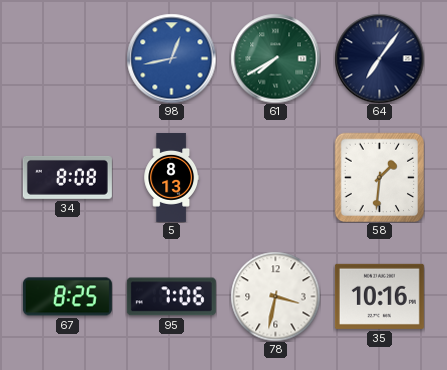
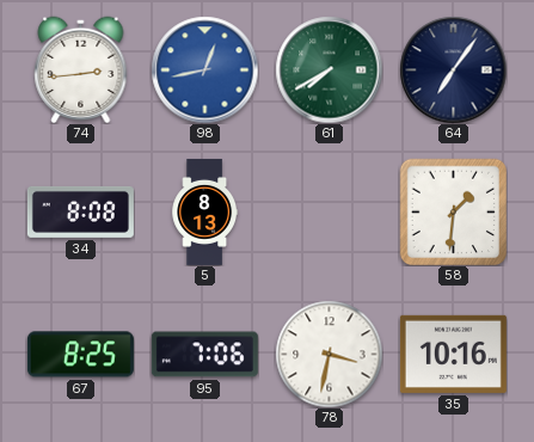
74: none -> 2:44
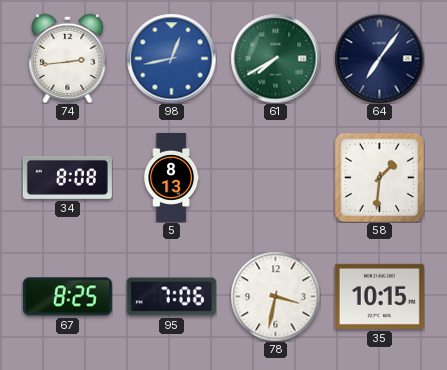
35: 10:16 -> 10:15
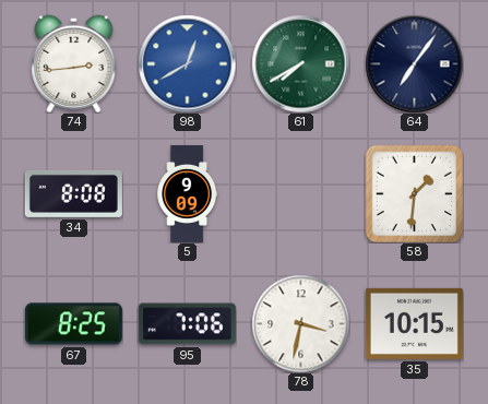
98: 12:43 -> 12:40
5: 8:13 -> 9:09
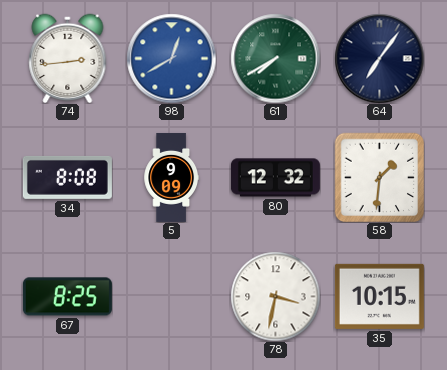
80: none -> 12:32
95: 7:06 -> none
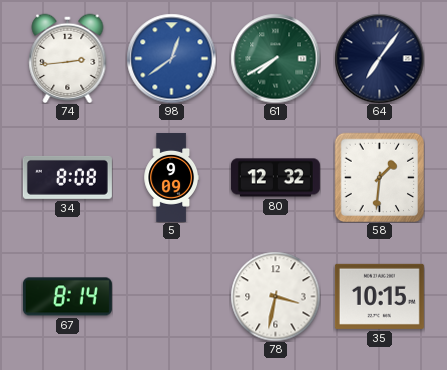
98: 12:40 -> 12:39
67: 8:25 -> 8:14
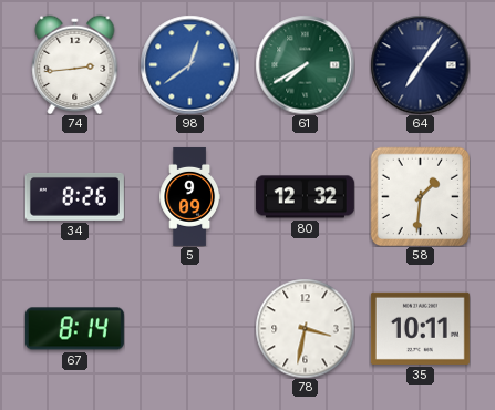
34: 8:08 -> 8:26
35: 10:15 -> 10:11
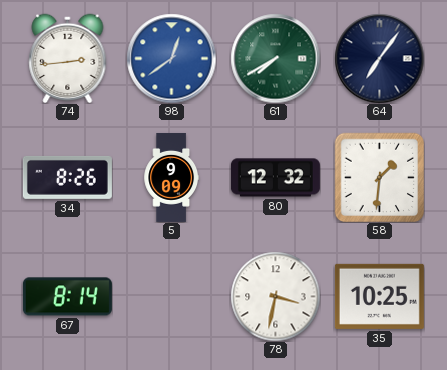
35: 10:11 -> 10:25
